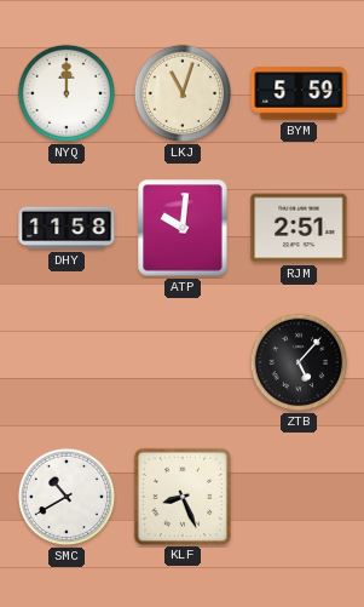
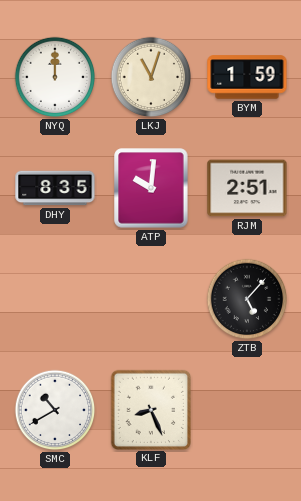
BYM: 5:59 -> 1:59
DHY: 11:58 -> 8:35
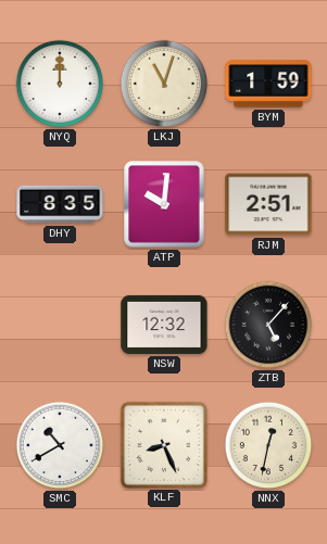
NSW: none -> 12:32
NNX: none -> 12:32
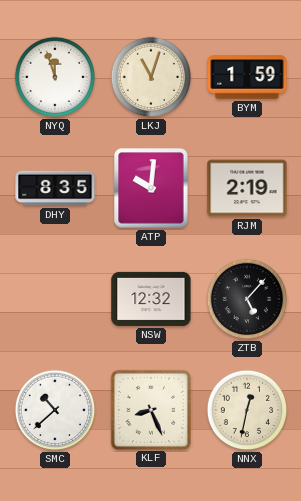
NYQ: 12:00 -> 11:57
RJM: 2:51 -> 2:19
SMC: 10:40 -> 10:38
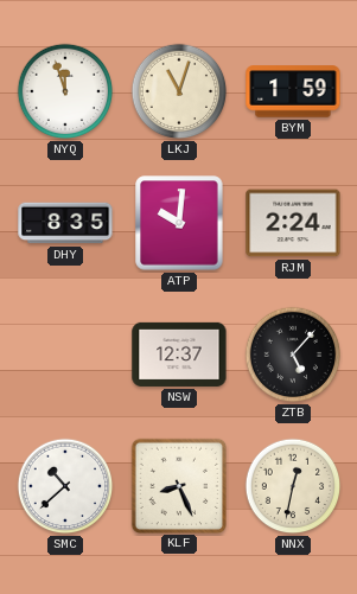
RJM: 2:19 -> 2:24
NSW: 12:32 -> 12:37
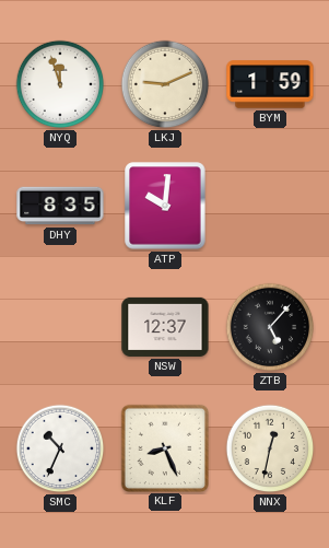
LKJ: 11:03 -> 9:11
RJM: 2:24 -> none
SMC: 10:38 -> 10:34
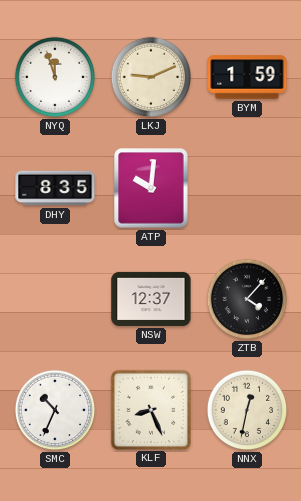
ZTB: 5:07 -> 4:07
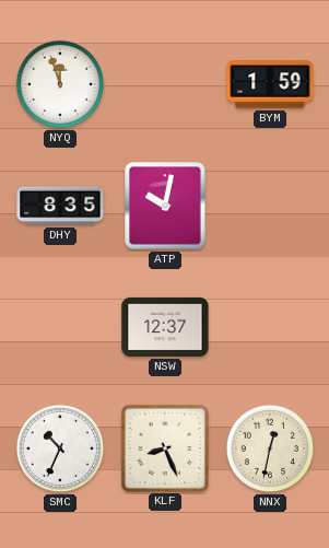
LKJ: 9:11 -> none
ATP: 10:01 -> 10:02
ZTB: 4:07 -> none
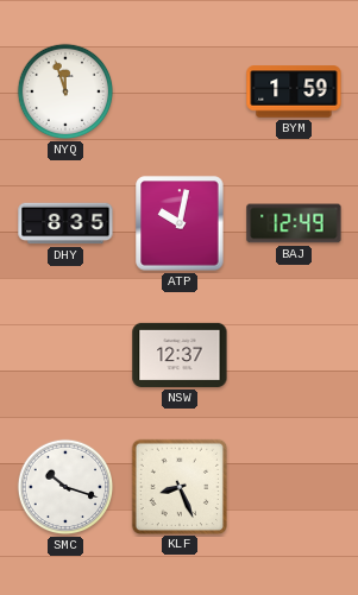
BAJ: none -> 12:49
SMC: 10:34 -> 10:18
NNX: 12:32 -> none
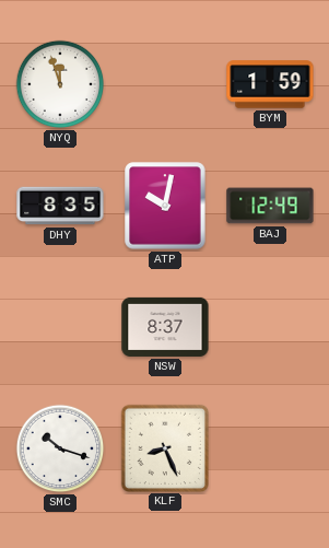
NSW: 12:37 -> 8:37
